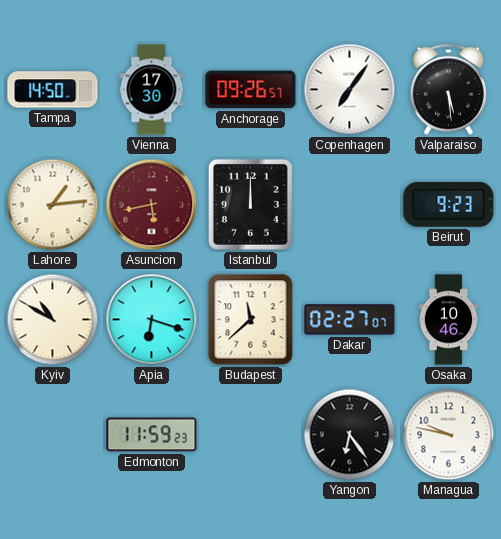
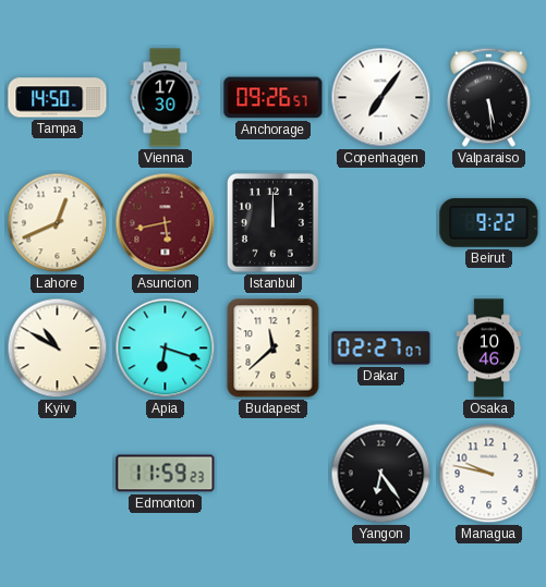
Lahore: 1:14 -> 12:41
Beirut: 9:23 -> 9:22
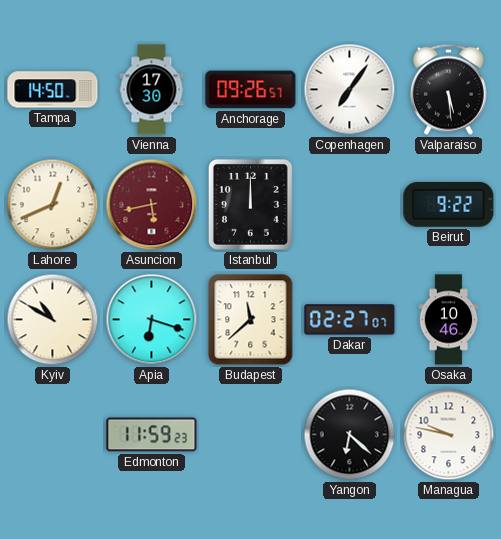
Yangon: 6:24 -> 6:22
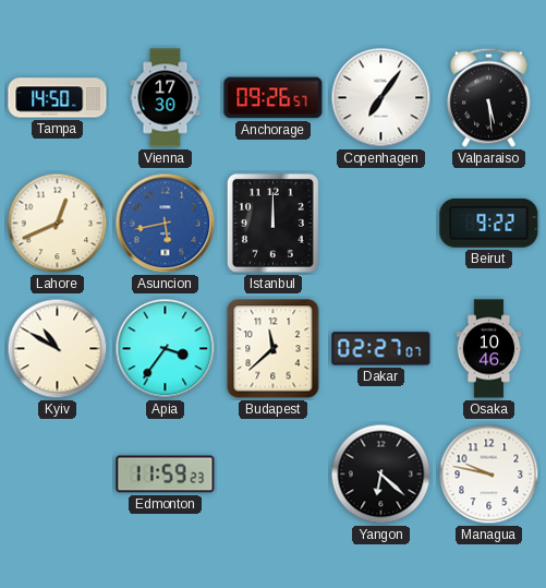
Asuncion dial: burgundy -> blue
Apia: 6:18 -> 3:36
